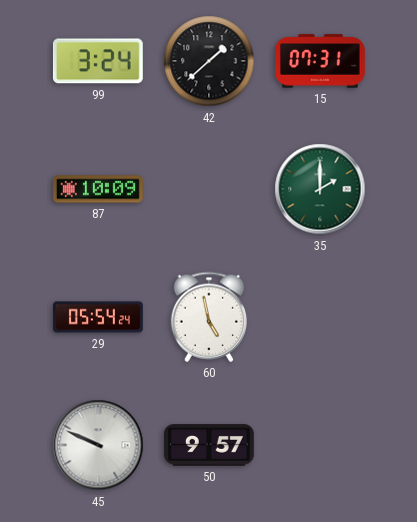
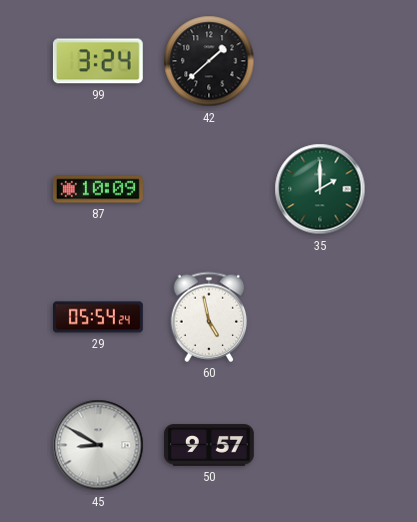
15: 07:31 -> none
45: 9:49 -> 8:50
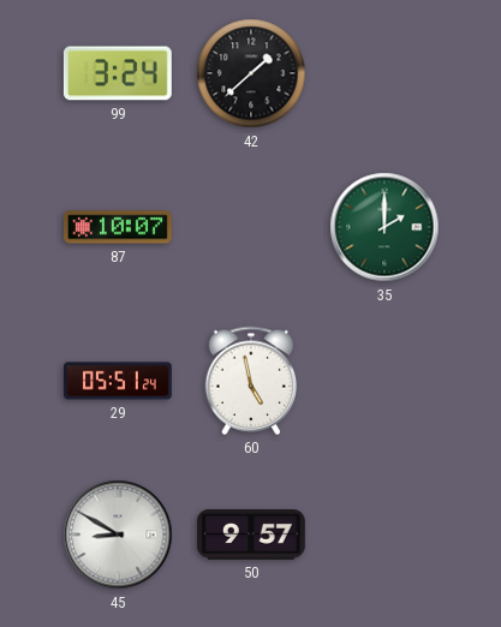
87: 10:09 -> 10:07
29: 05:54 -> 05:51
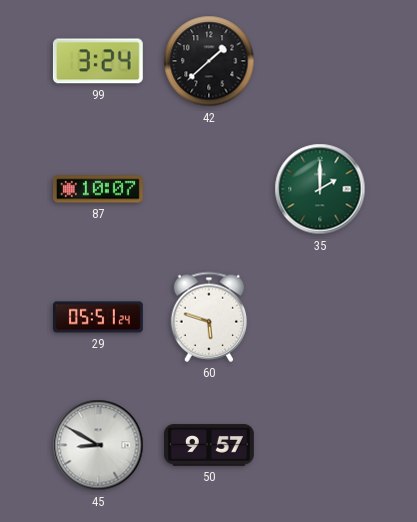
60: 4:58 -> 5:48
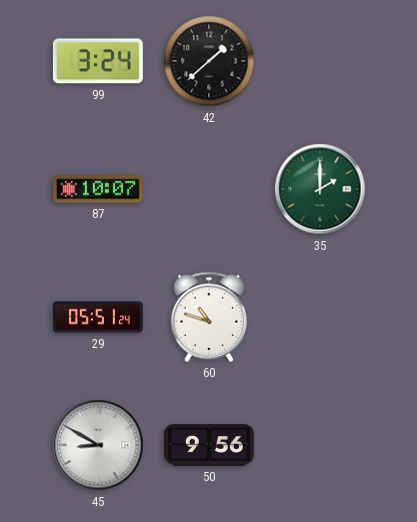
60: 5:48 -> 10:48
50: 9:57 -> 9:56
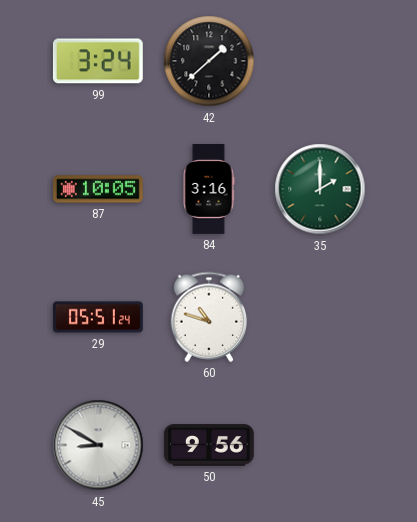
87: 10:07 -> 10:05
84: none -> 3:16
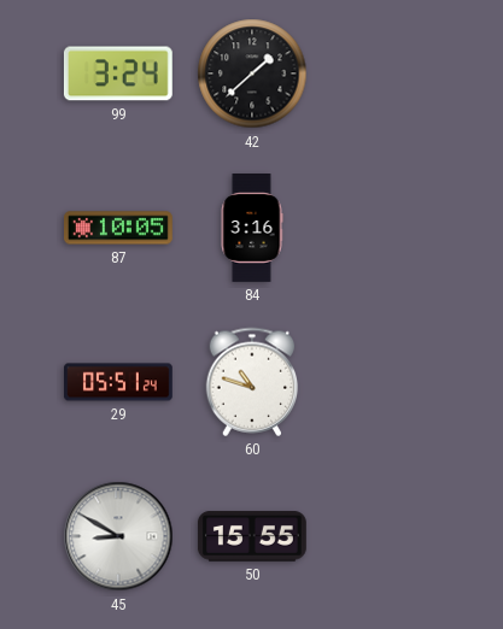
35: 2:00 -> none
50: 9:56 -> 15:55
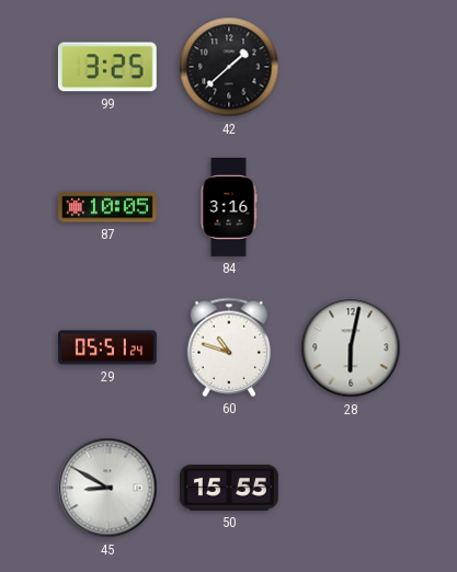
99: 3:24 -> 3:25
28: none -> 6:02
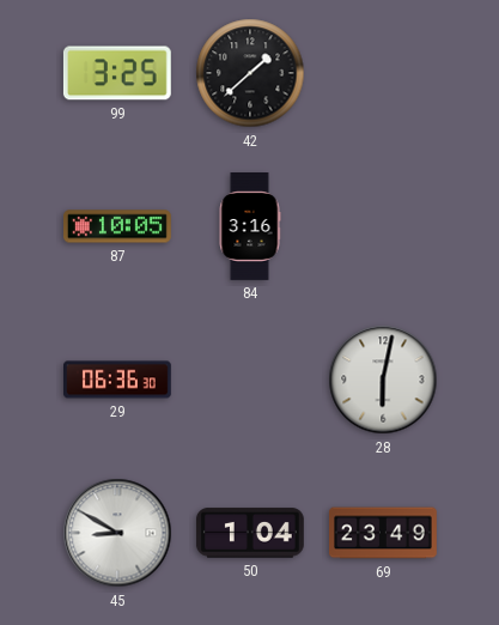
29: 05:51 -> 06:36
60: 10:48 -> none
50: 15:55 -> 1:04
69: none -> 23:49
